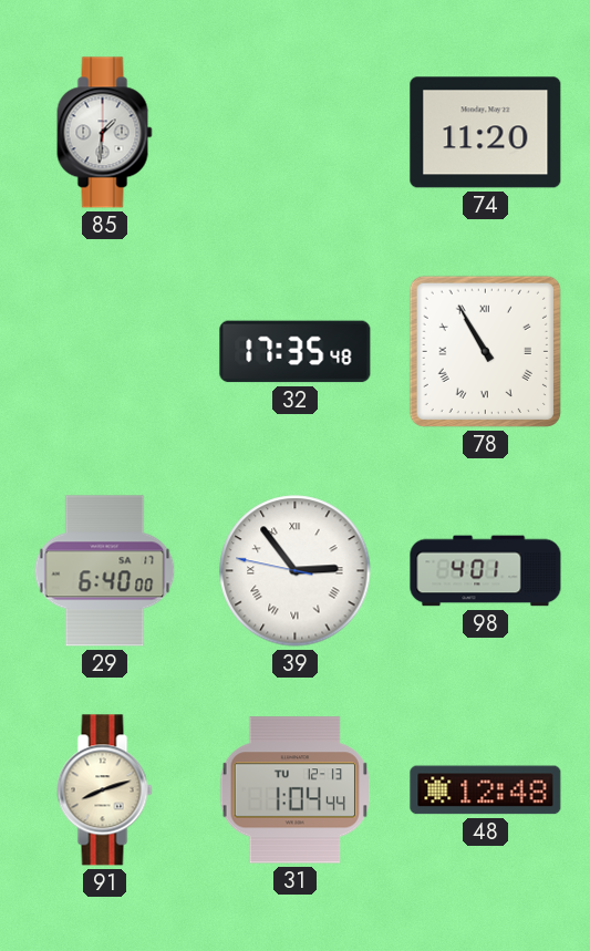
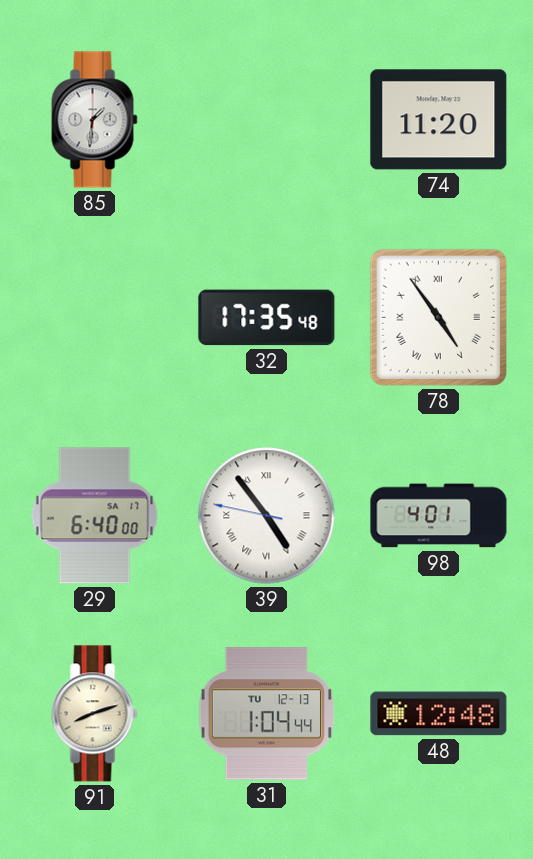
78: 10:55 -> 4:54
39: 2:53 -> 4:53
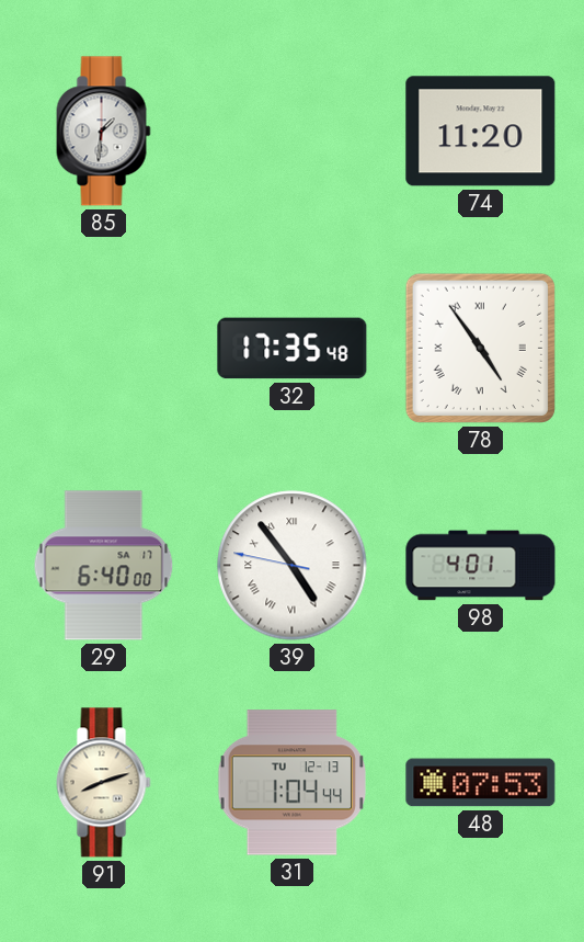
48: 12:48 -> 07:53
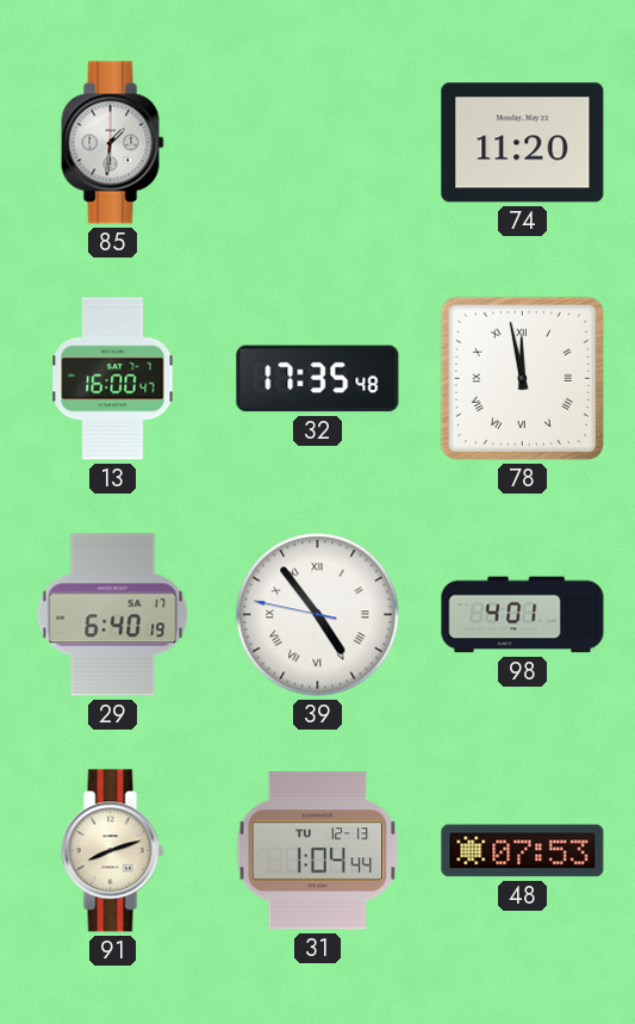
13: none -> 16:00
78: 4:54 -> 11:58
29: 6:40:00 -> 6:40:19
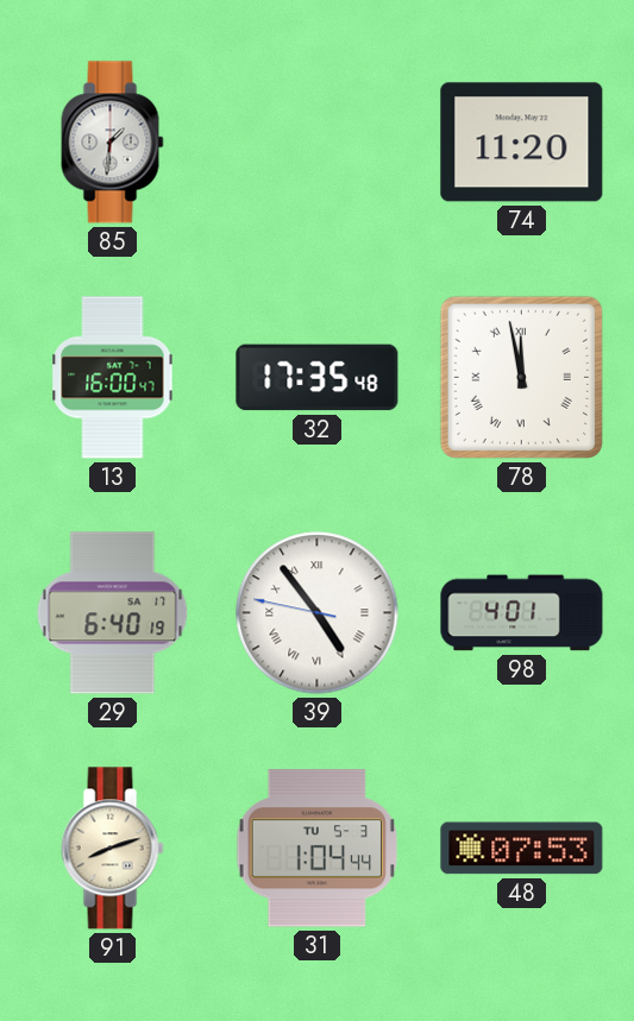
31 date: TU 12-13 -> TU 5-3
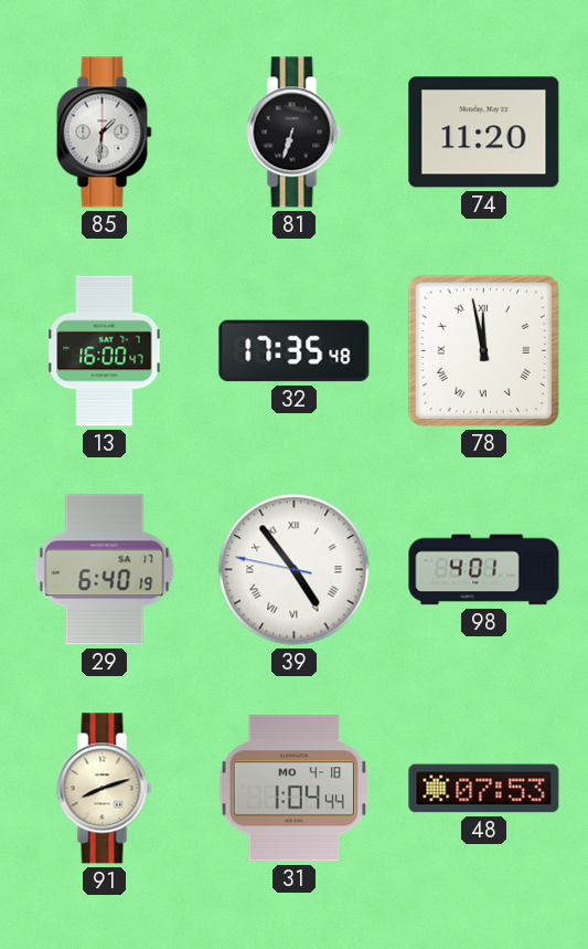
81: none -> 6:33
31 date: TU 5-3 -> MO 4-18
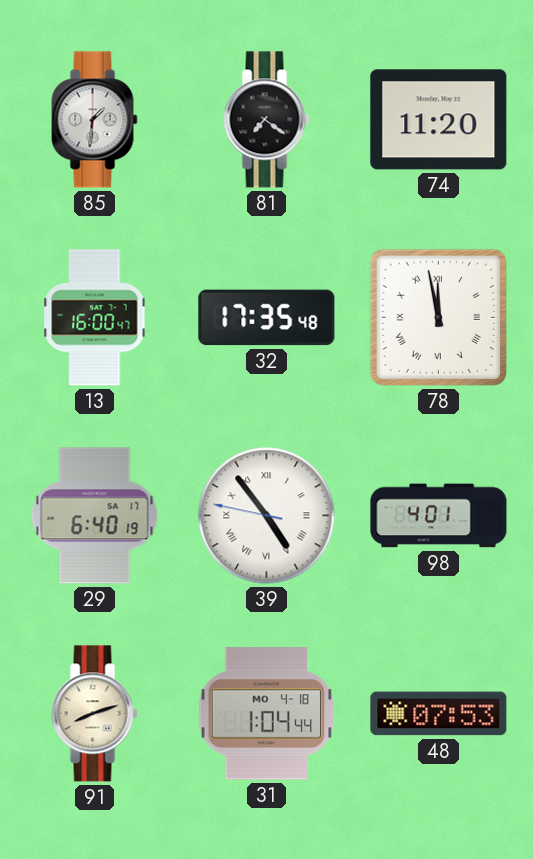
81: 6:33 -> 7:21
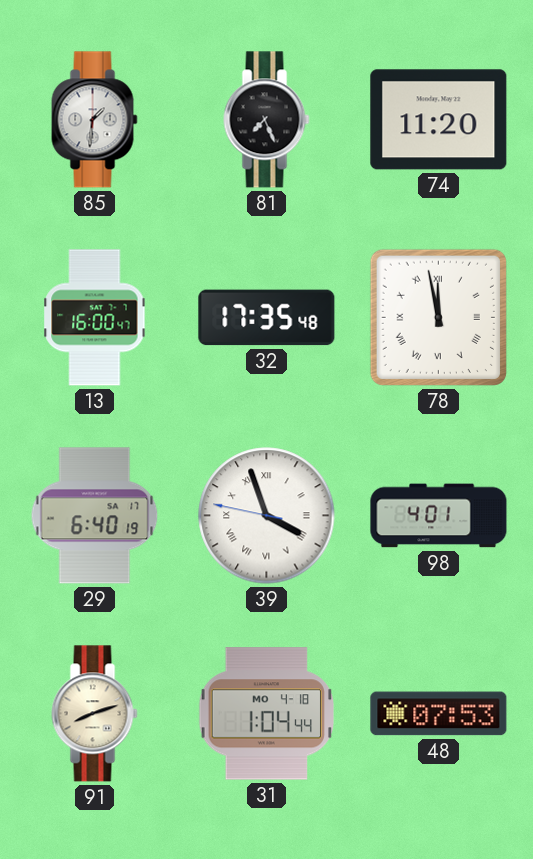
81: 7:21 -> 7:26
39: 4:53 -> 3:56
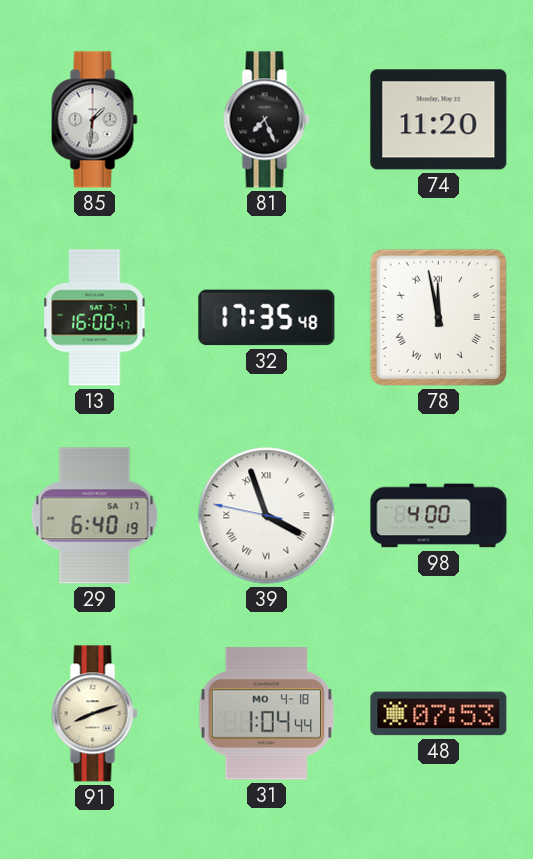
98: 4:01 -> 4:00
